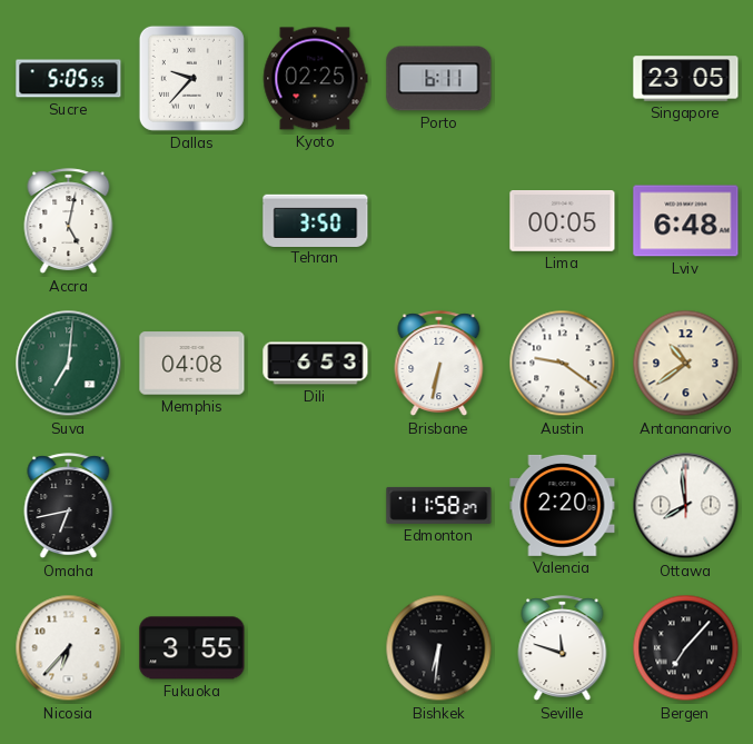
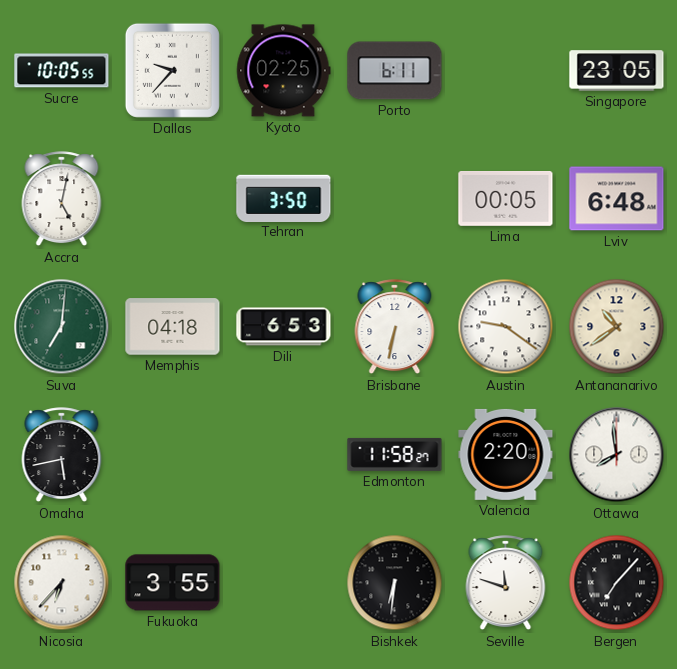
Sucre: 5:05 -> 10:05
Memphis: 04:08 -> 04:18
Omaha: 6:43 -> 5:43
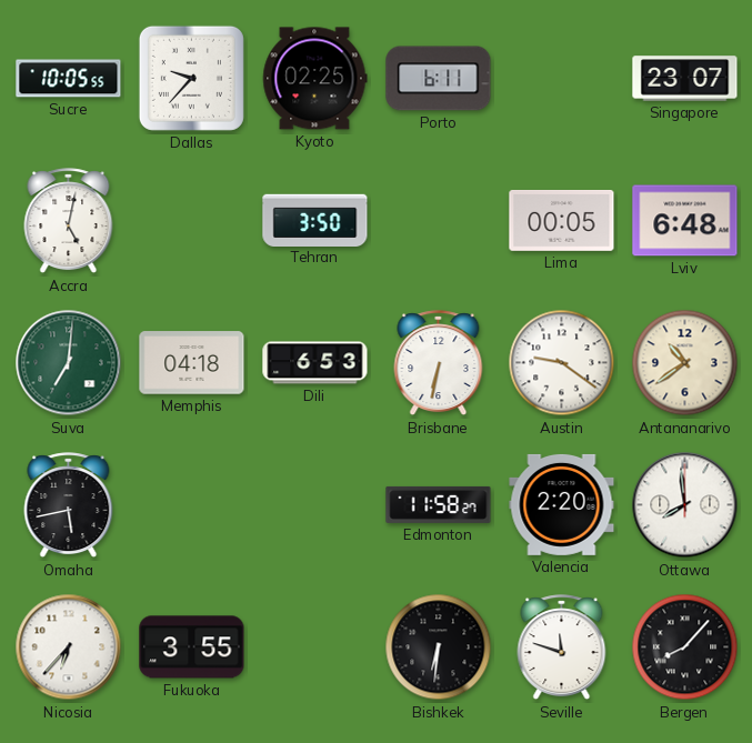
Singapore: 23:05 -> 23:07
Bergen: 7:07 -> 8:07
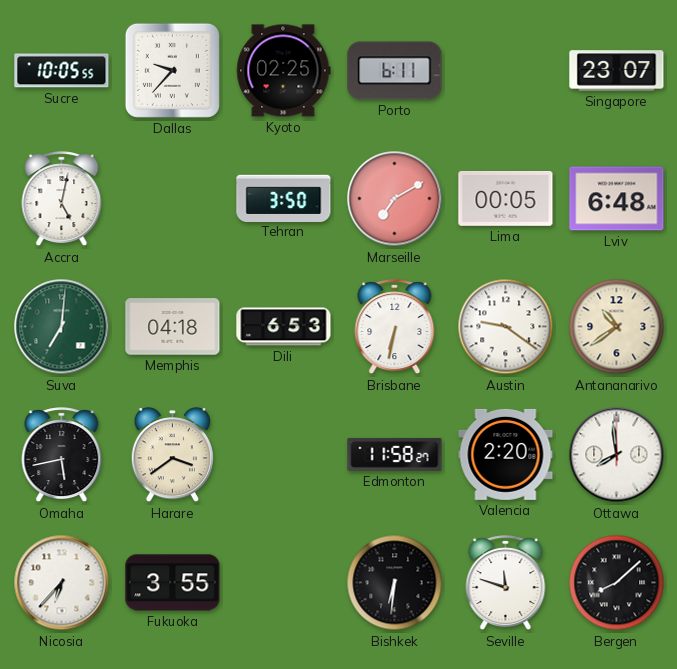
Marseille: none -> 7:10
Harare: none -> 3:39
Bergen: 8:07 -> 8:08
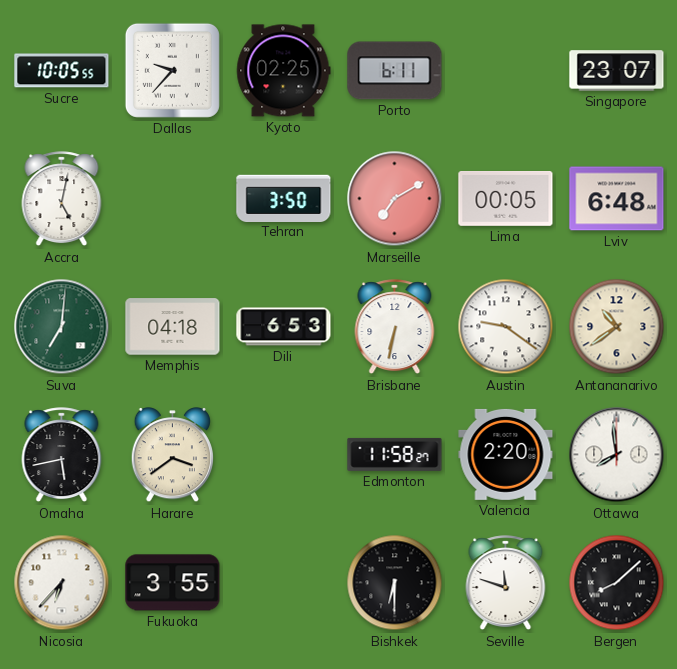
Bishkek: 6:31 -> 6:30
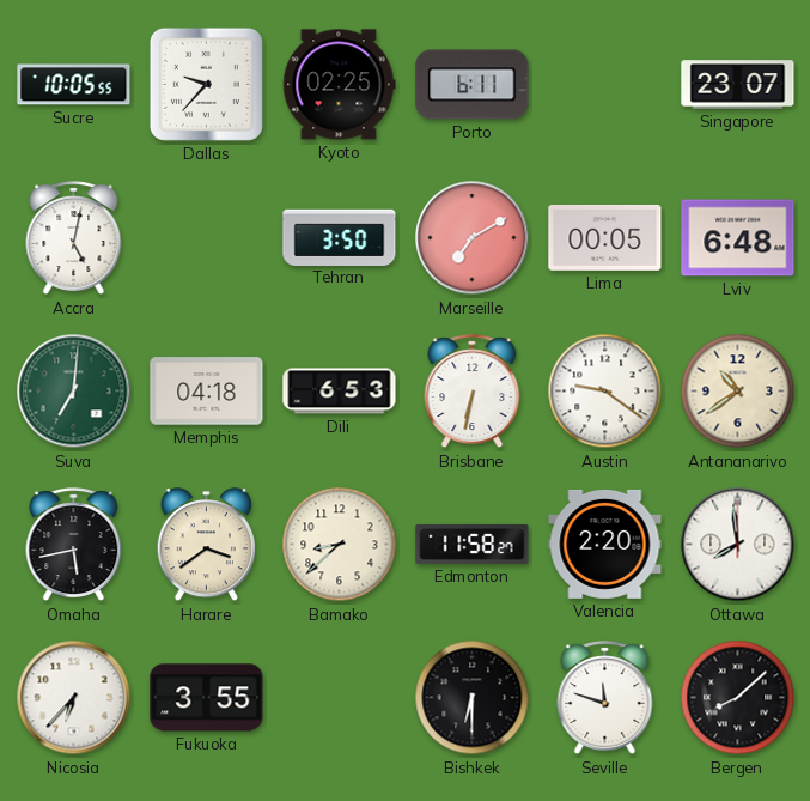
Bamako: none -> 8:38
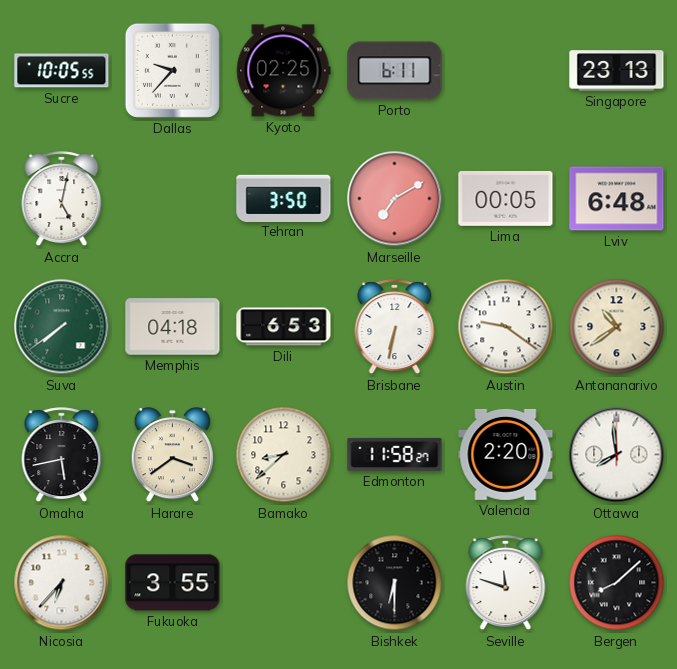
Singapore: 23:07 -> 23:13
Suva: 7:01 -> 7:39
